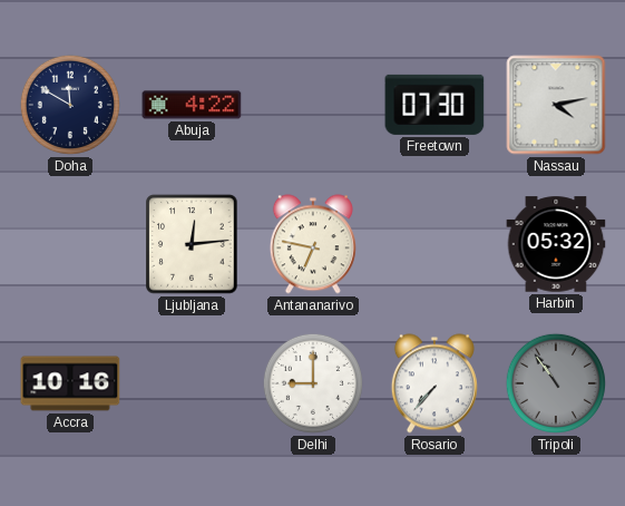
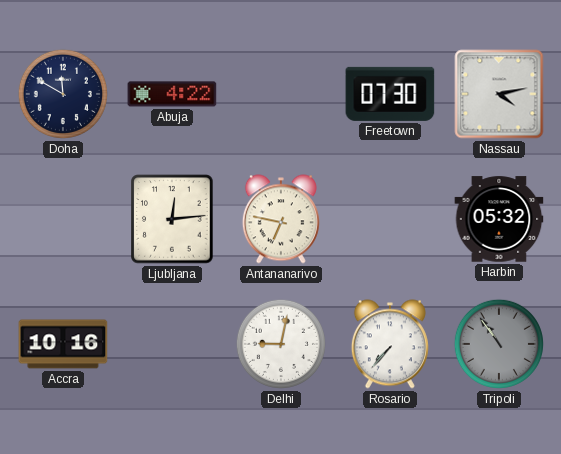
Delhi: 9:00 -> 9:02
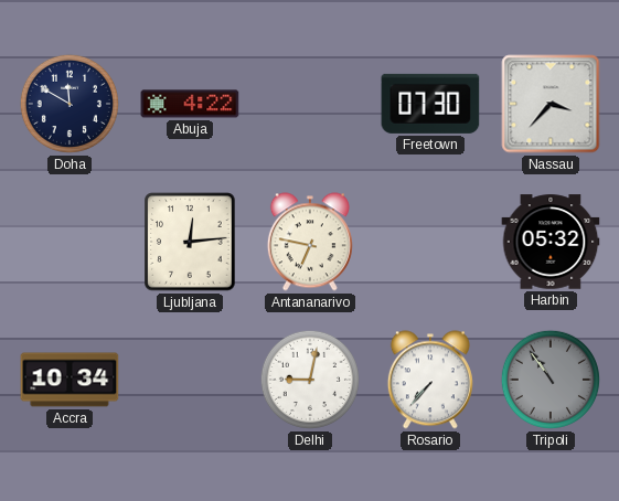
Nassau: 4:13 -> 3:37
Accra: 10:16 -> 10:34
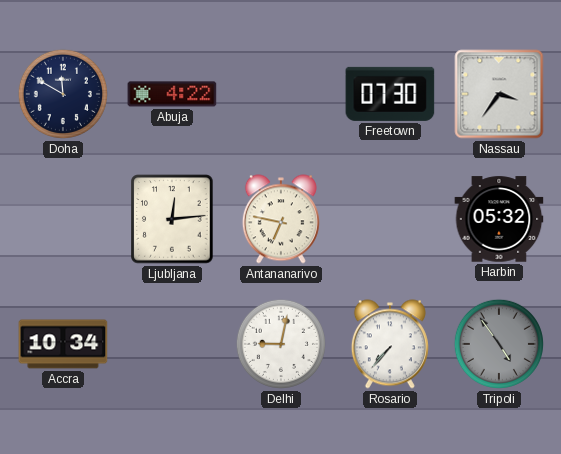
Nassau: 3:37 -> 3:36
Tripoli: 10:54 -> 4:54
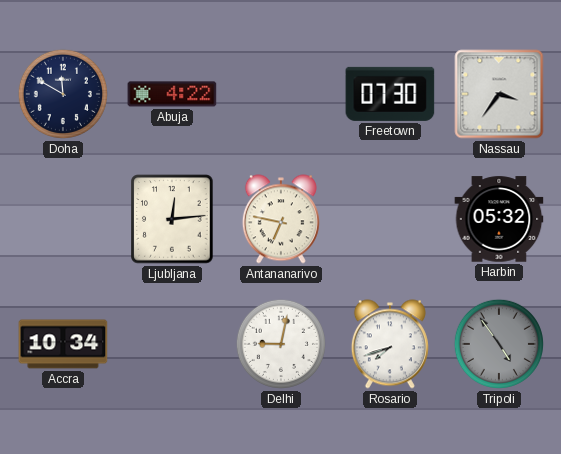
Rosario: 7:37 -> 7:42
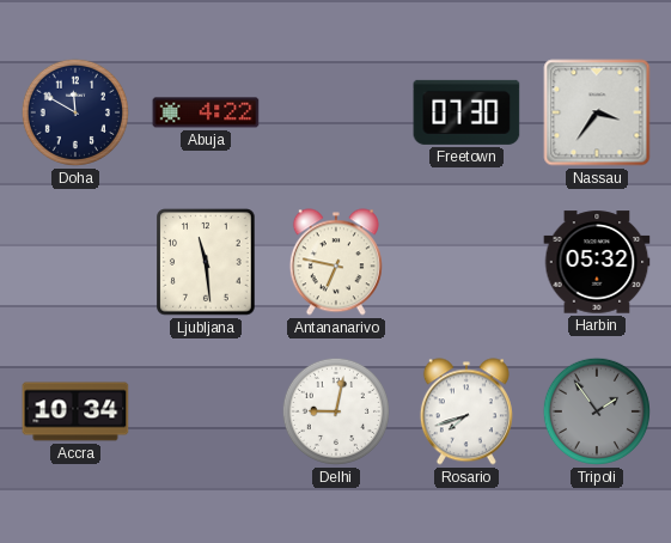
Ljubljana: 12:14 -> 11:29
Tripoli: 4:54 -> 1:54
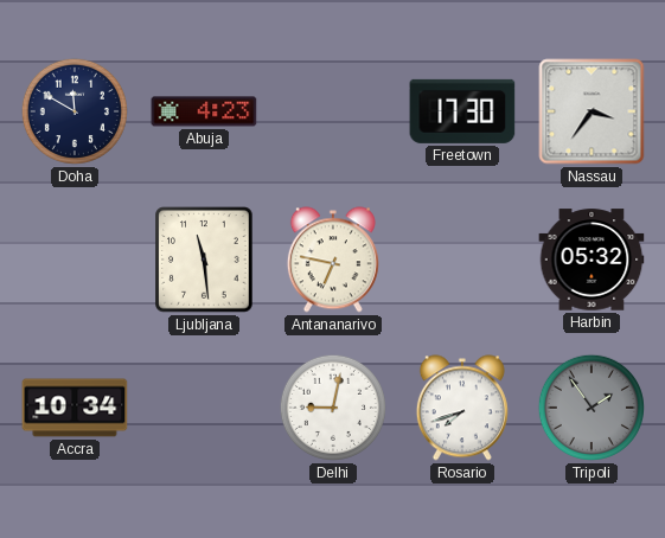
Abuja: 4:22 -> 4:23
Freetown: 07:30 -> 17:30
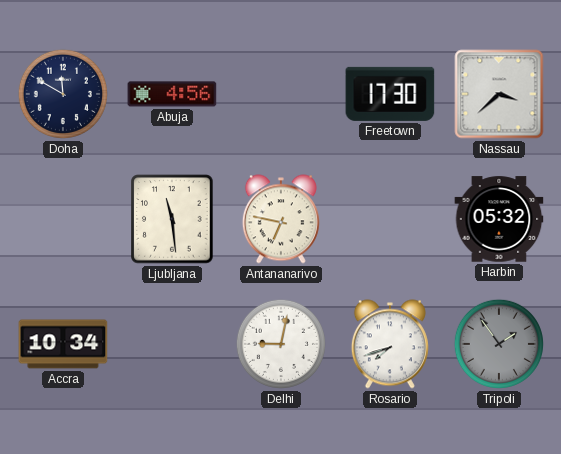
Abuja: 4:23 -> 4:56
Nassau: 3:36 -> 3:38
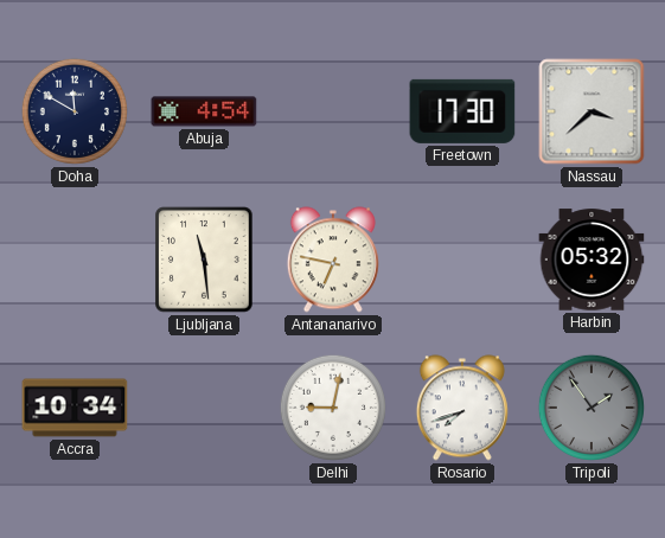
Abuja: 4:56 -> 4:54
